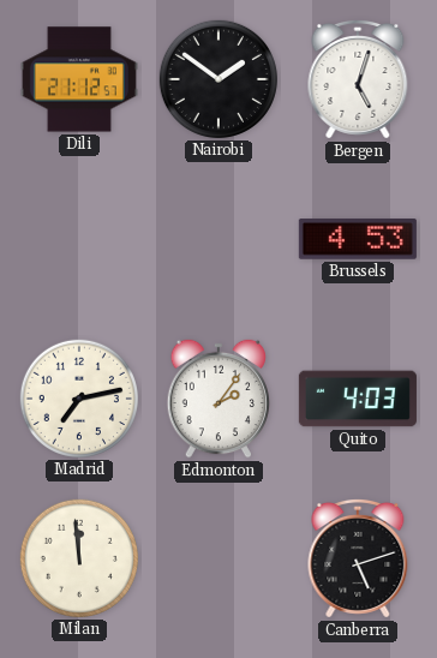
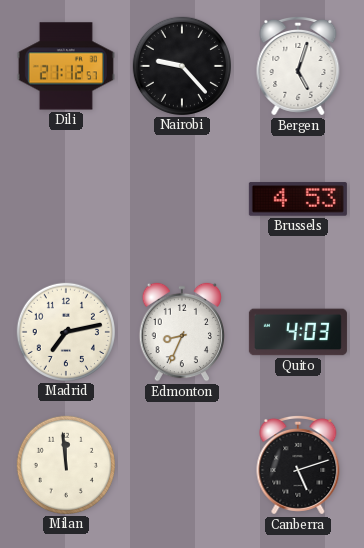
Nairobi: 1:51 -> 9:23
Edmonton: 2:06 -> 8:34
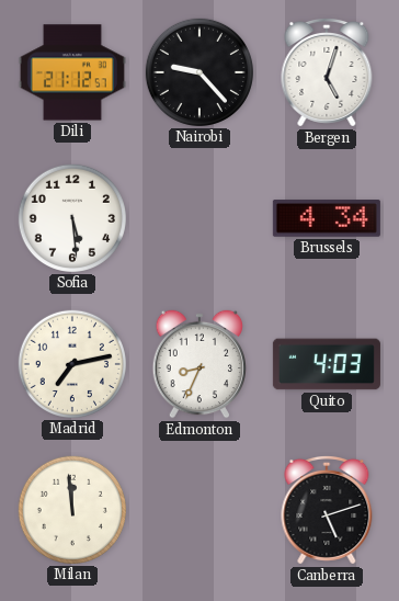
Sofia: none -> 5:29
Brussels: 4:53 -> 4:34
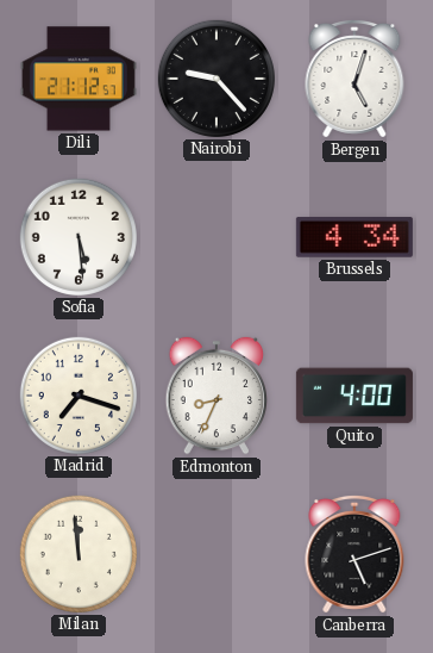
Madrid: 7:13 -> 7:18
Quito: 4:03 -> 4:00
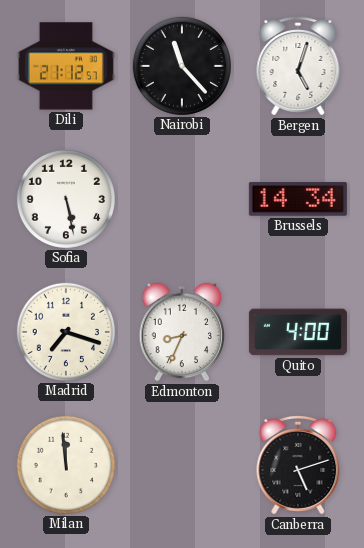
Nairobi: 9:23 -> 11:23
Sofia: 5:29 -> 5:28
Brussels: 4:34 -> 14:34
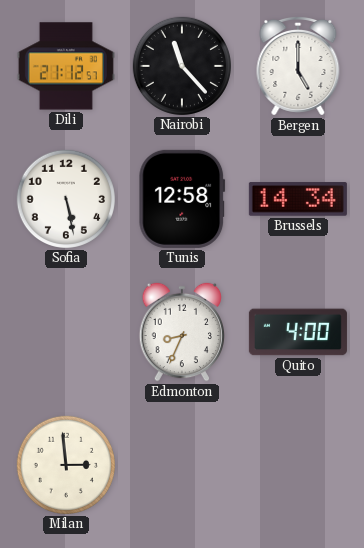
Bergen: 5:03 -> 5:00
Tunis: none -> 12:58
Madrid: 7:18 -> none
Milan: 11:59 -> 2:59
Canberra: 5:12 -> none
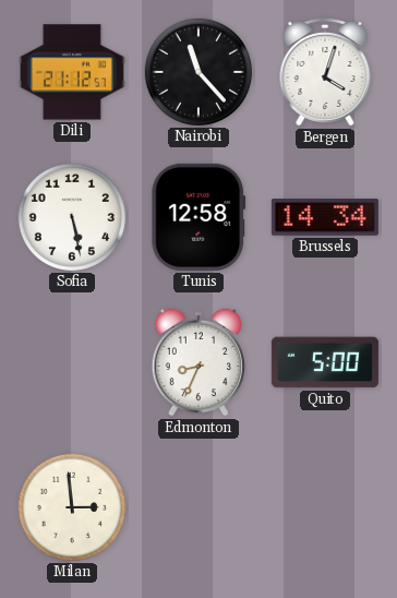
Bergen: 5:00 -> 4:03
Quito: 4:00 -> 5:00
